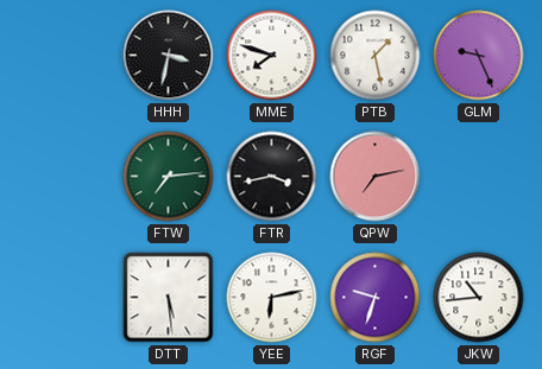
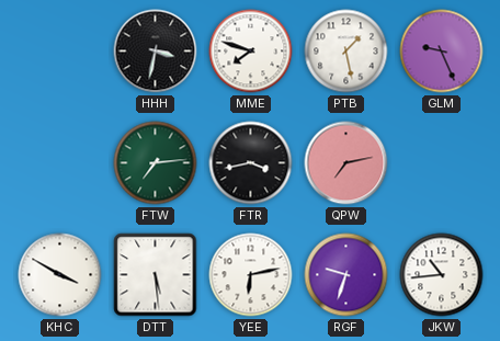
KHC: none -> 3:50
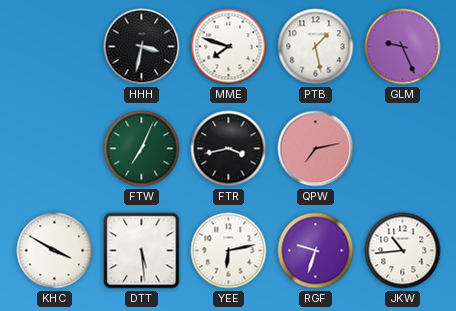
FTW: 7:14 -> 7:04
